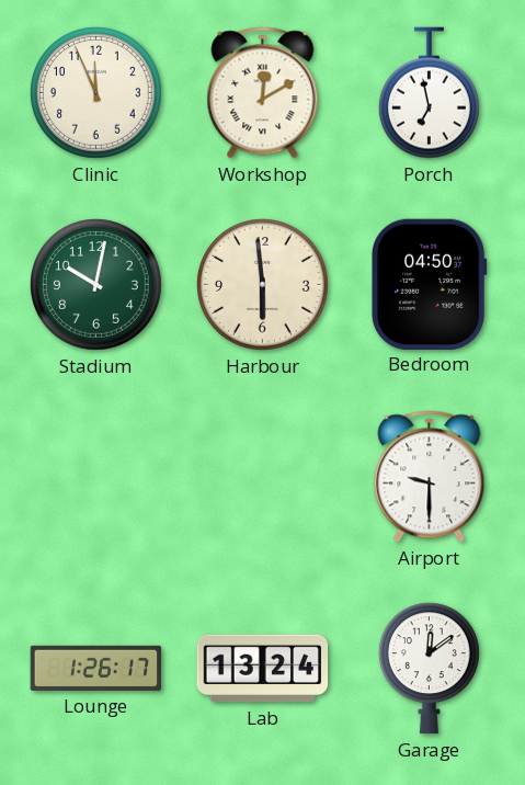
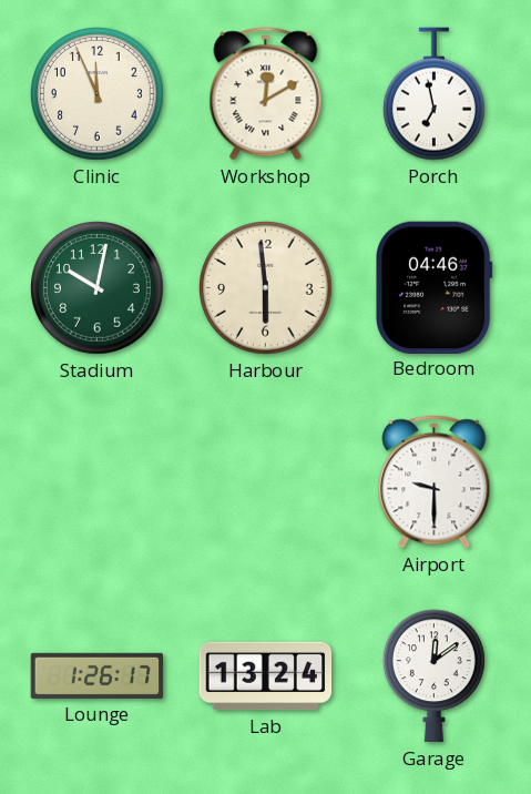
Bedroom: 04:50 -> 04:46
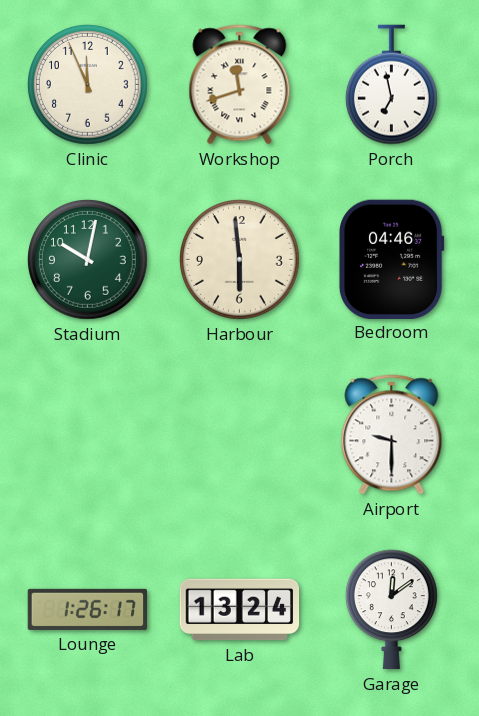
Workshop: 12:10 -> 11:42
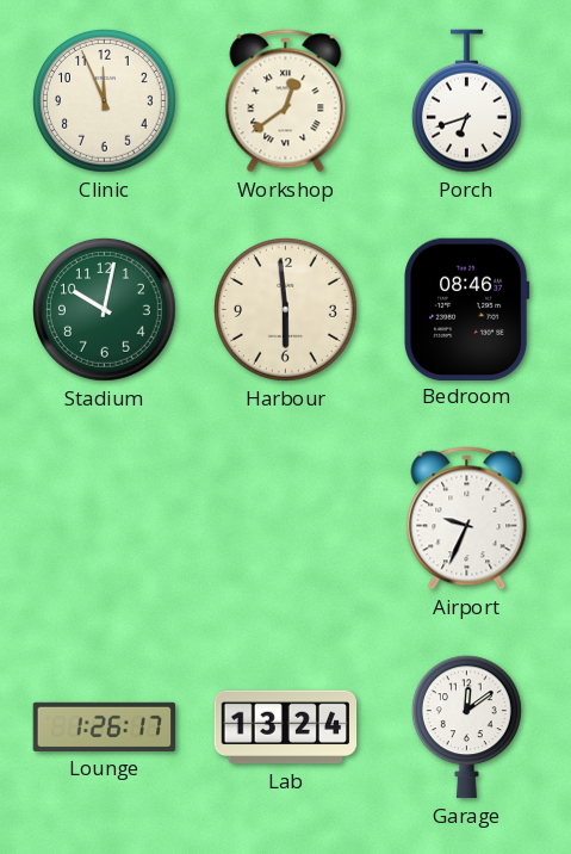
Workshop: 11:42 -> 12:39
Porch: 6:58 -> 6:42
Bedroom: 04:46 -> 08:46
Airport: 9:30 -> 9:34
